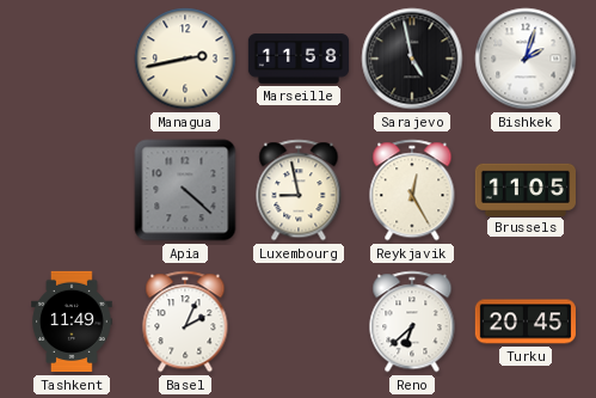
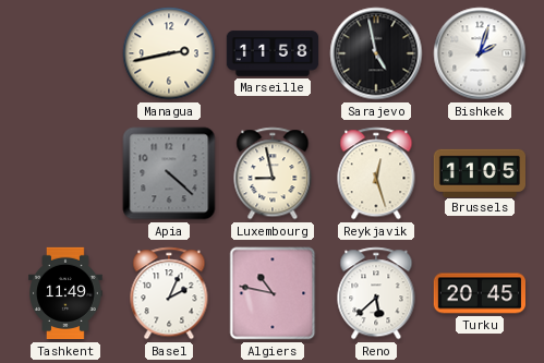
Reykjavik: 12:25 -> 12:27
Algiers: none -> 10:47
Reno: 6:38 -> 5:38
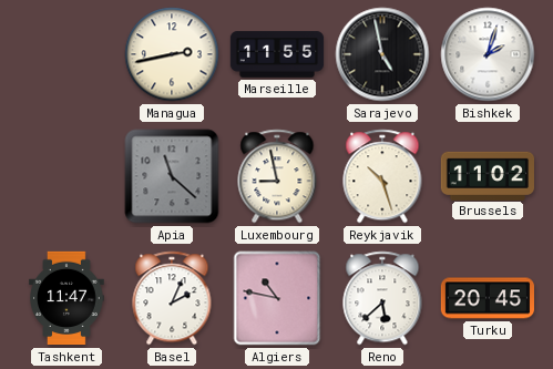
Marseille: 11:58 -> 11:55
Apia: 4:22 -> 11:22
Reykjavik: 12:27 -> 10:27
Brussels: 11:05 -> 11:02
Tashkent: 11:49 -> 11:47
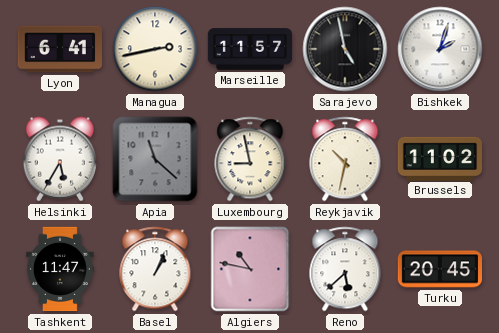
Lyon: none -> 6:41
Marseille: 11:55 -> 11:57
Helsinki: none -> 5:35
Reykjavik: 10:27 -> 10:32
Basel: 2:04 -> 1:04
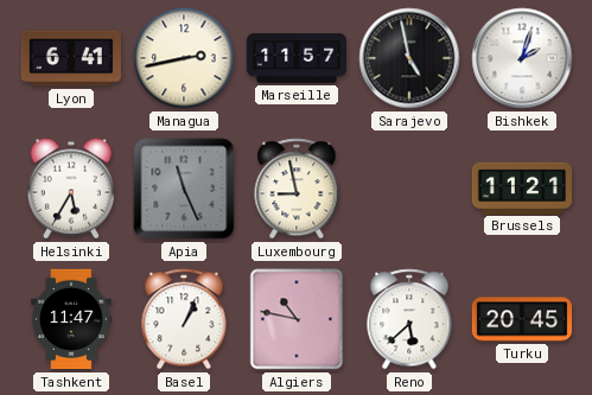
Apia: 11:22 -> 11:26
Reykjavik: 10:32 -> none
Brussels: 11:02 -> 11:21
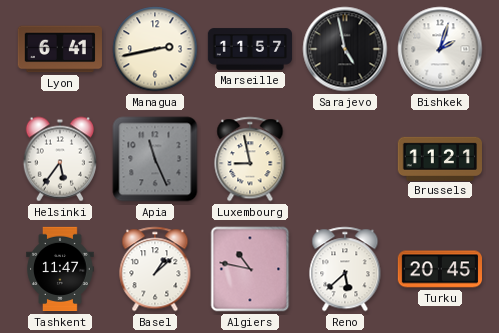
Helsinki: 5:35 -> 5:36
Basel: 1:04 -> 1:08
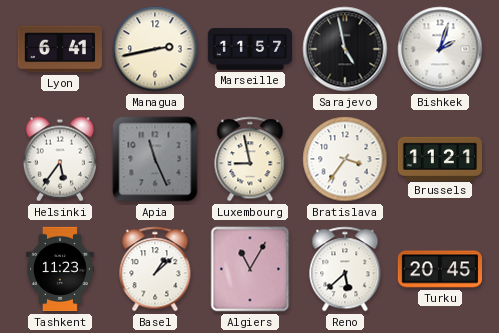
Bratislava: none -> 3:36
Tashkent: 11:47 -> 11:23
Algiers: 10:47 -> 11:05
